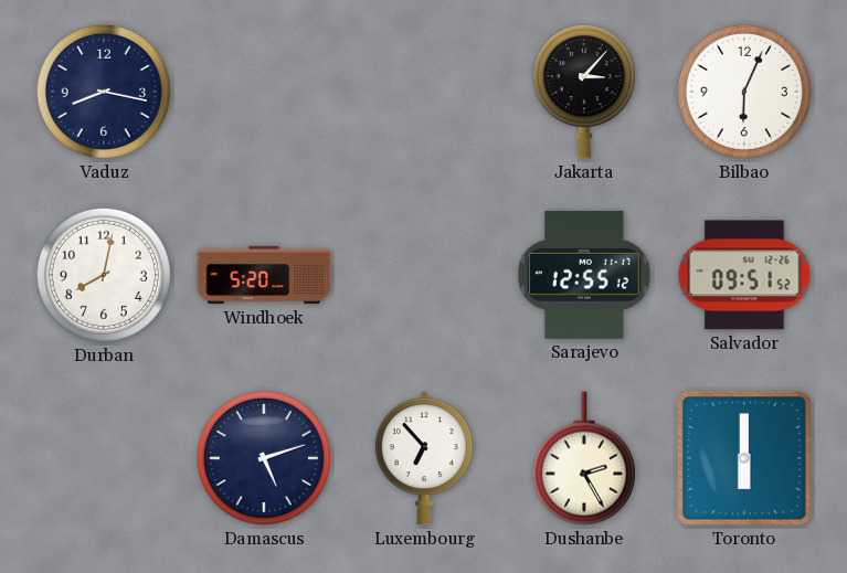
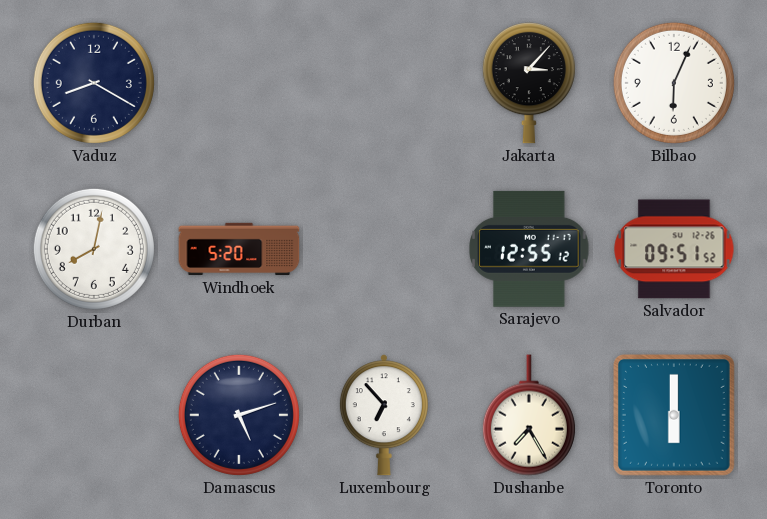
Vaduz: 8:17 -> 8:20
Dushanbe: 2:25 -> 7:25
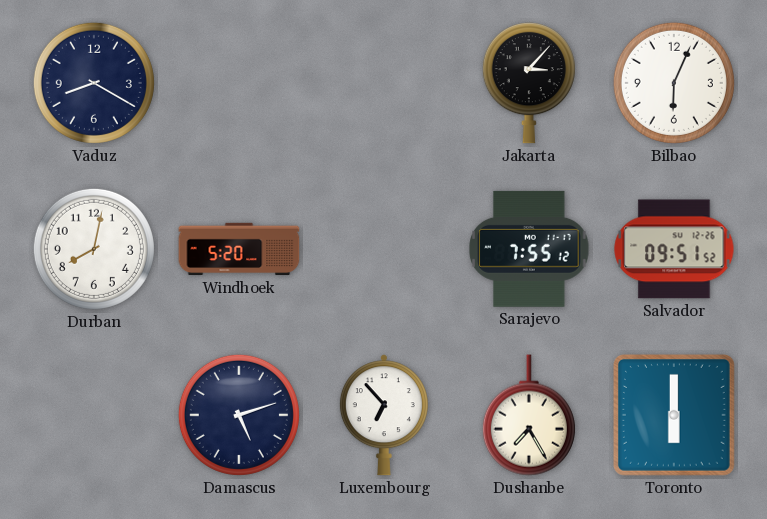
Sarajevo: 12:55 -> 7:55
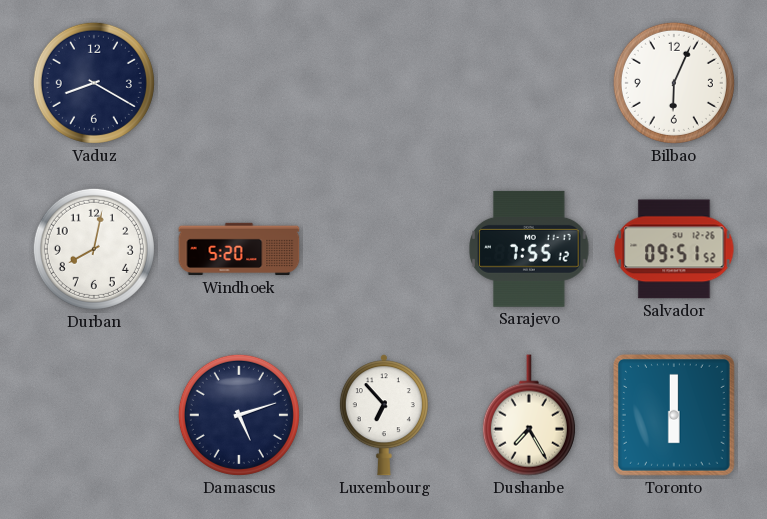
Jakarta: 3:07 -> none
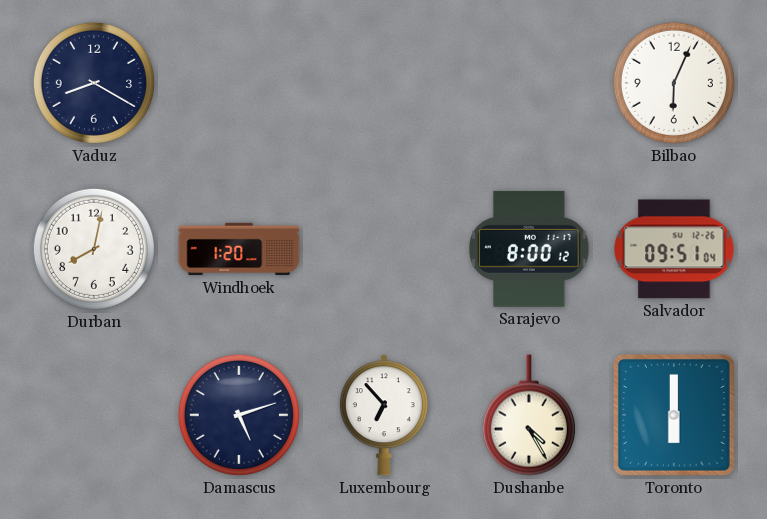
Windhoek: 5:20 -> 1:20
Sarajevo: 7:55 -> 8:00
Salvador: 09:51:52 -> 09:51:04
Dushanbe: 7:25 -> 4:25
